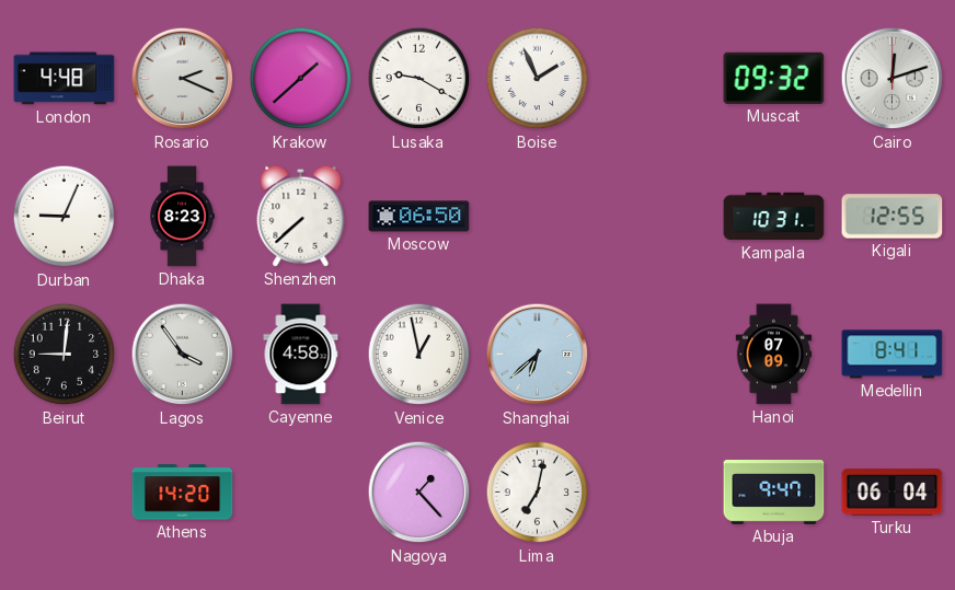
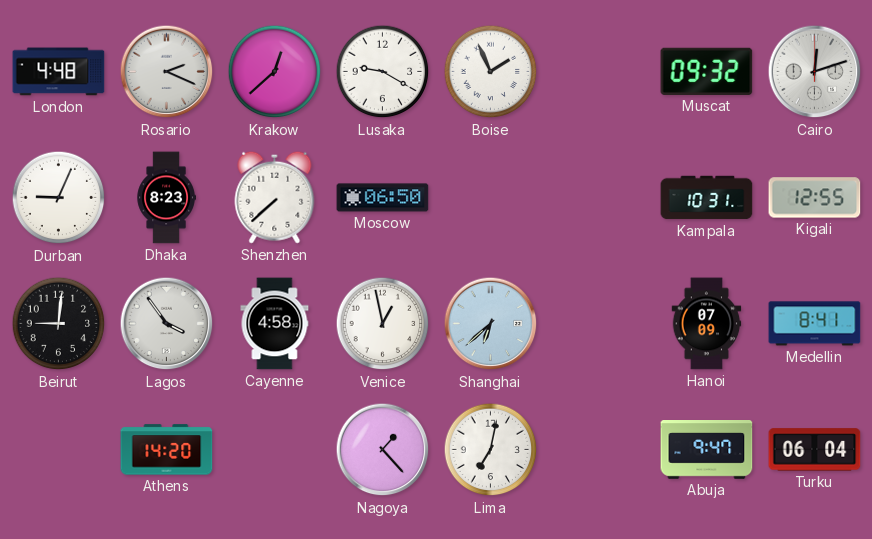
Krakow: 1:38 -> 12:38
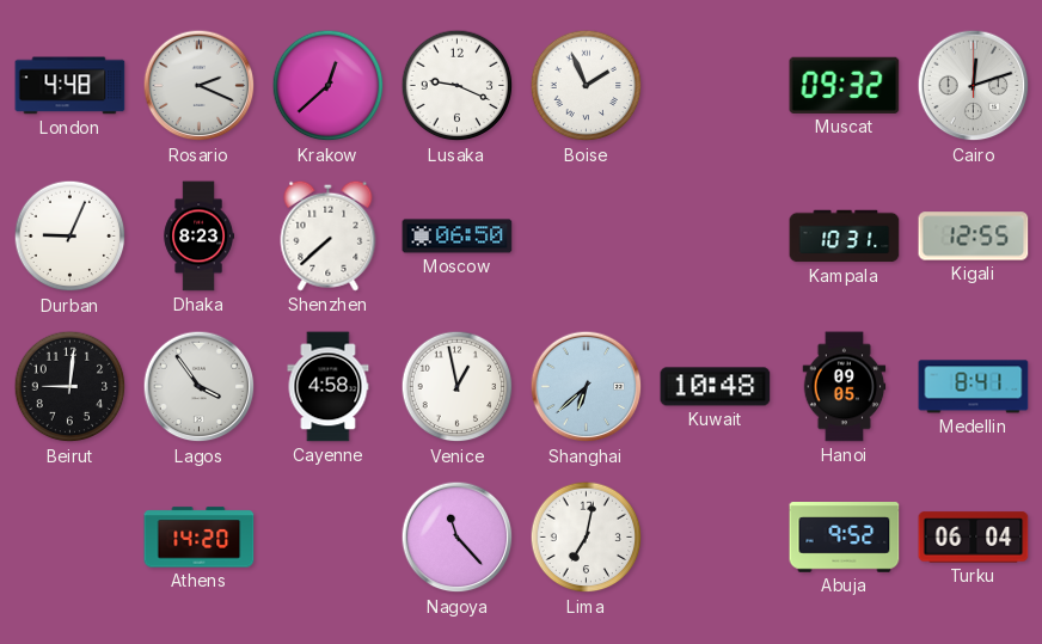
Lusaka: 9:20 -> 9:19
Kuwait: none -> 10:48
Hanoi: 07:09 -> 09:05
Nagoya: 1:23 -> 11:23
Abuja: 9:47 -> 9:52
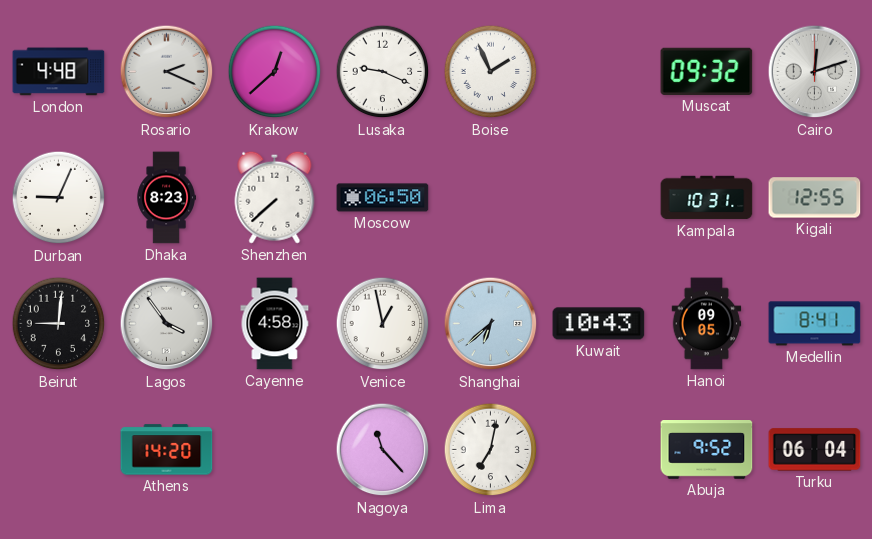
Kuwait: 10:48 -> 10:43
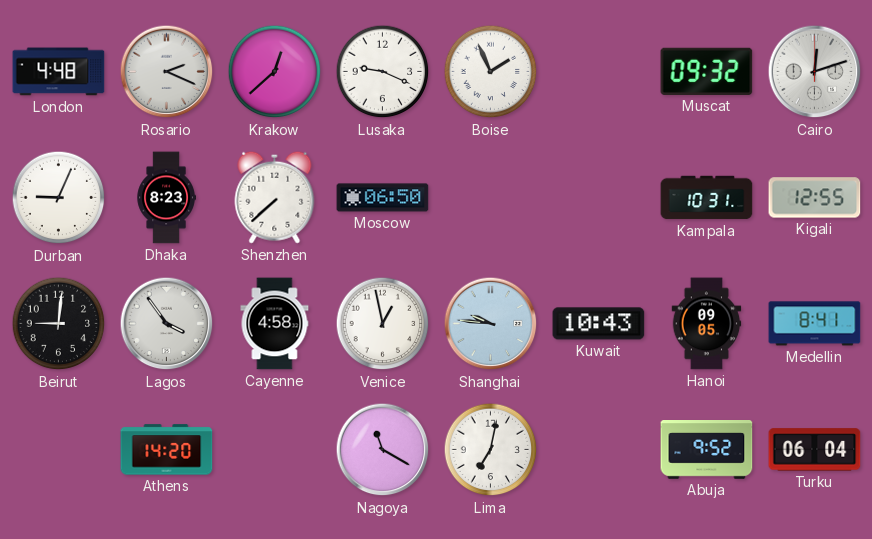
Shanghai: 6:38 -> 9:46
Nagoya: 11:23 -> 11:20
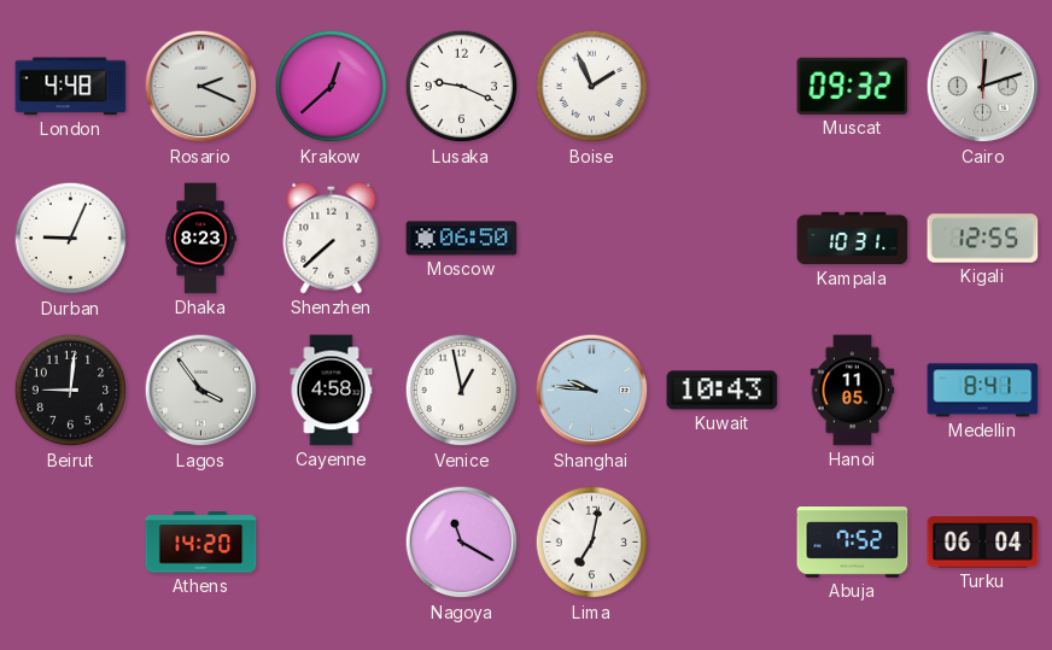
Hanoi: 09:05 -> 11:05
Abuja: 9:52 -> 7:52
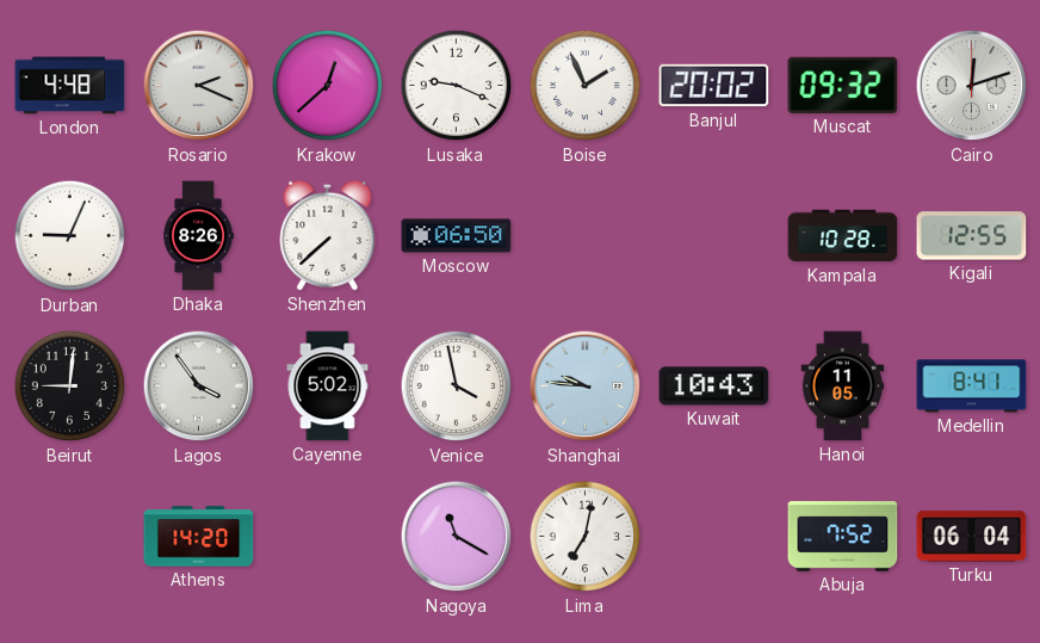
Banjul: none -> 20:02
Dhaka: 8:23 -> 8:26
Kampala: 10:31 -> 10:28
Cayenne: 4:58 -> 5:02
Venice: 12:58 -> 3:58
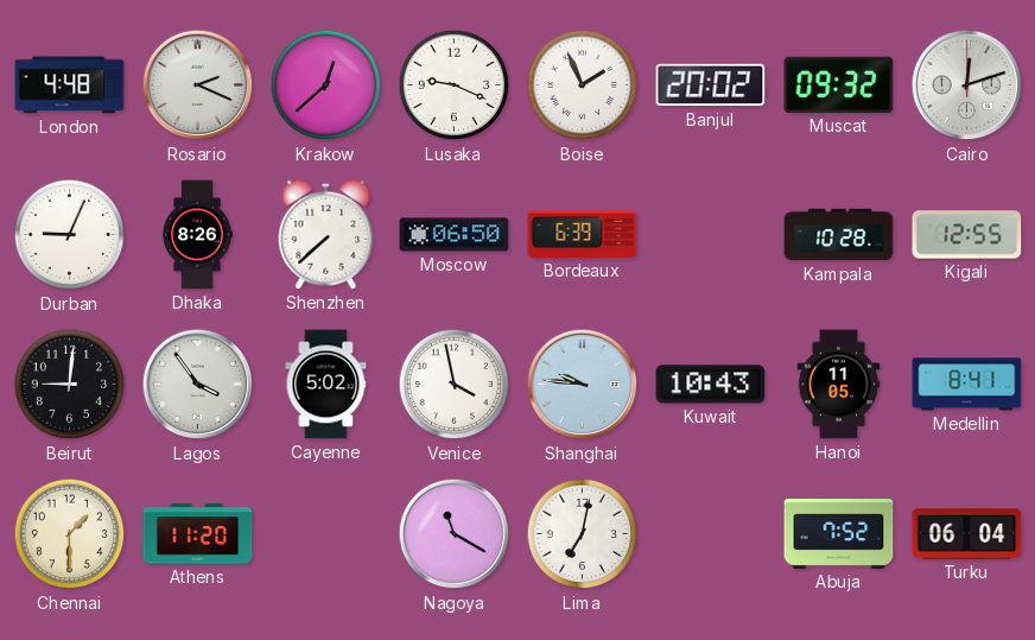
Bordeaux: none -> 6:39
Chennai: none -> 1:30
Athens: 14:20 -> 11:20
